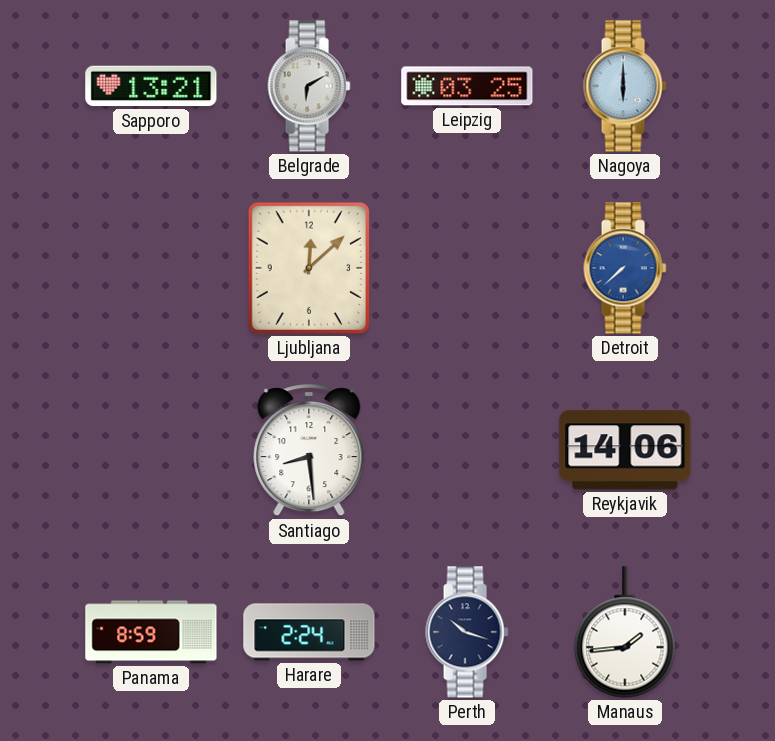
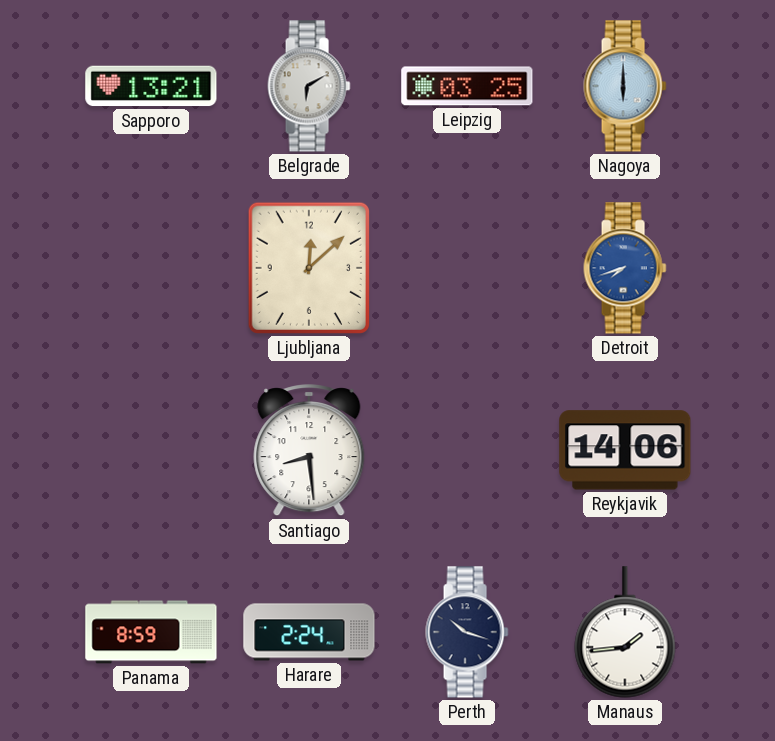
Detroit: 7:38 -> 7:42
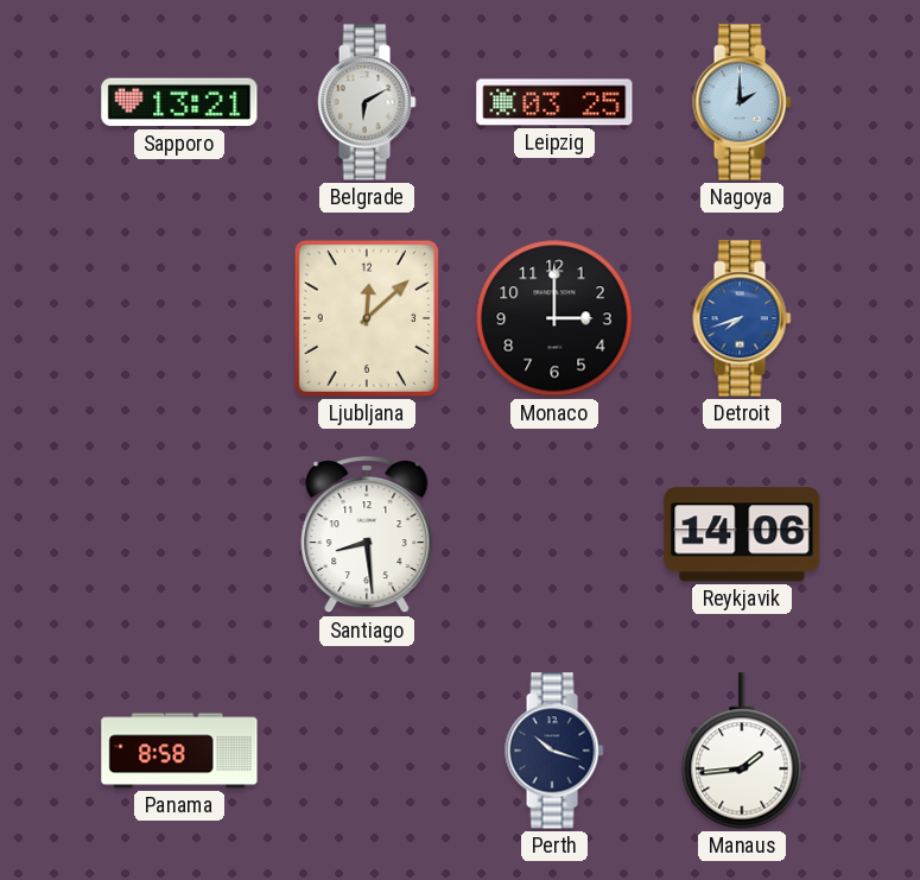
Nagoya: 6:00 -> 2:00
Monaco: none -> 3:00
Panama: 8:59 -> 8:58
Harare: 2:24 -> none
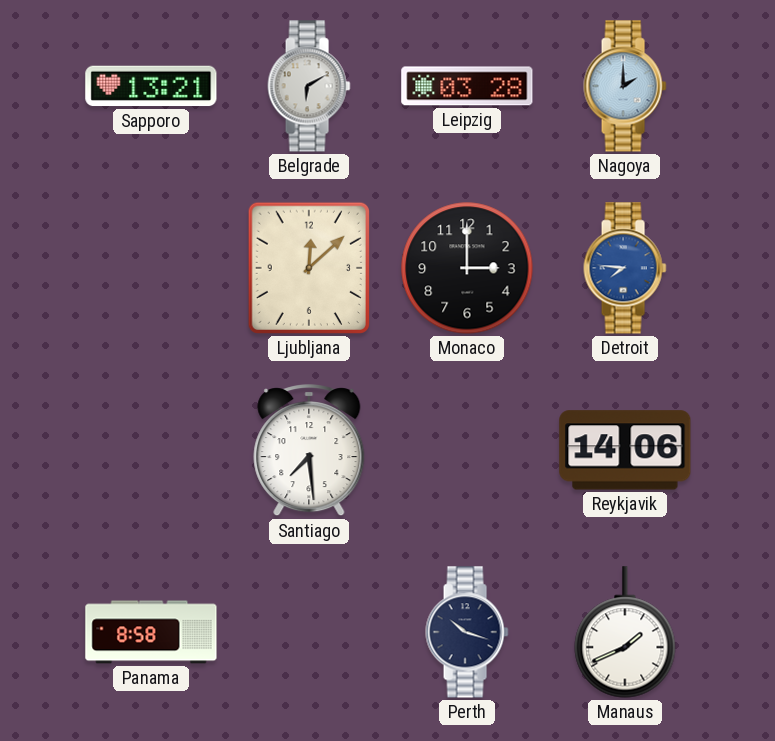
Leipzig: 03:25 -> 03:28
Detroit: 7:42 -> 7:46
Santiago: 8:29 -> 7:29
Manaus: 1:44 -> 1:41
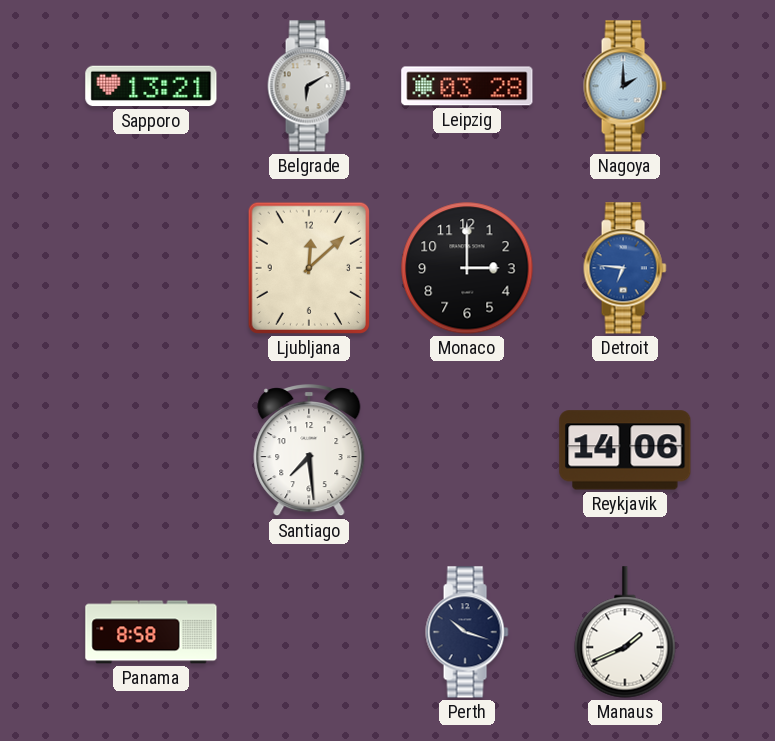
Detroit: 7:46 -> 6:46
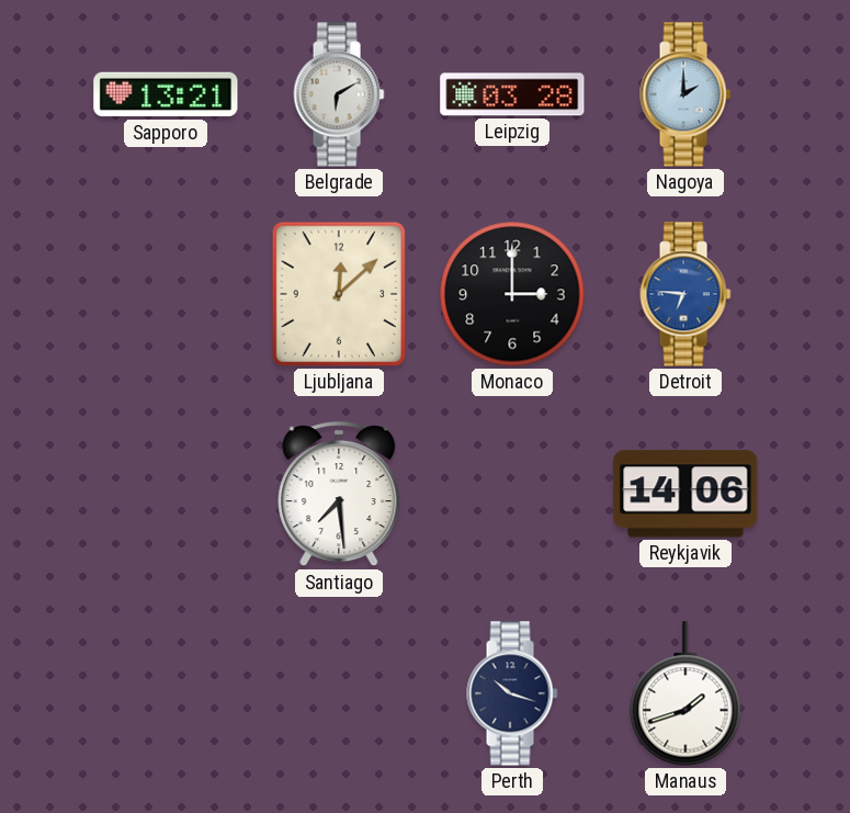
Panama: 8:58 -> none
Manaus: 1:41 -> 1:42
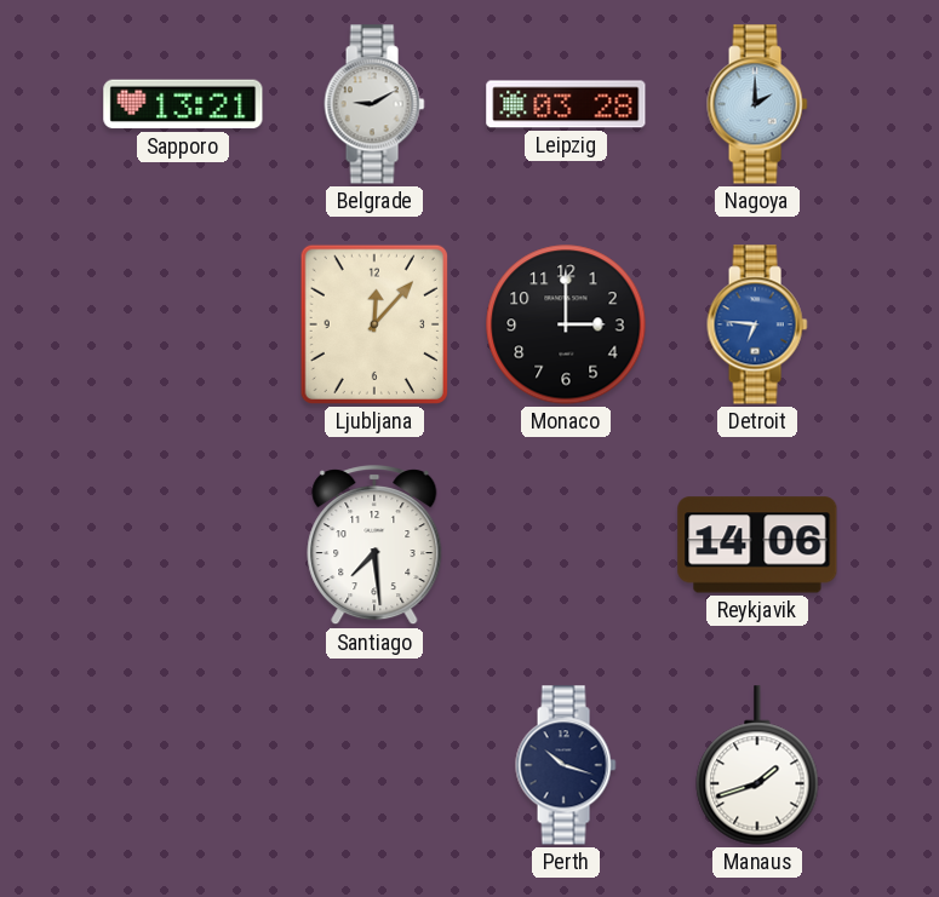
Belgrade: 6:10 -> 9:10
Ljubljana: 12:08 -> 12:07
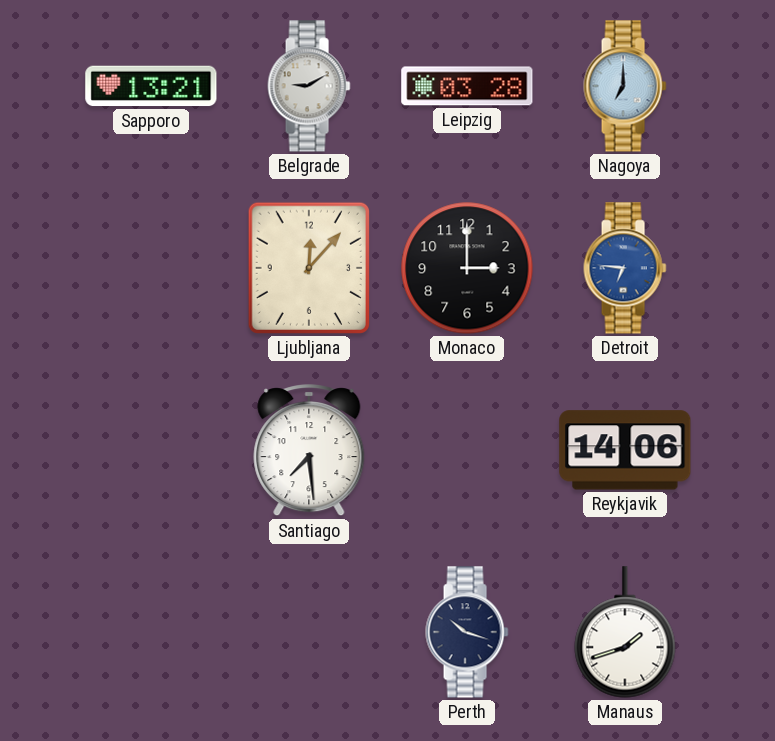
Nagoya: 2:00 -> 7:00
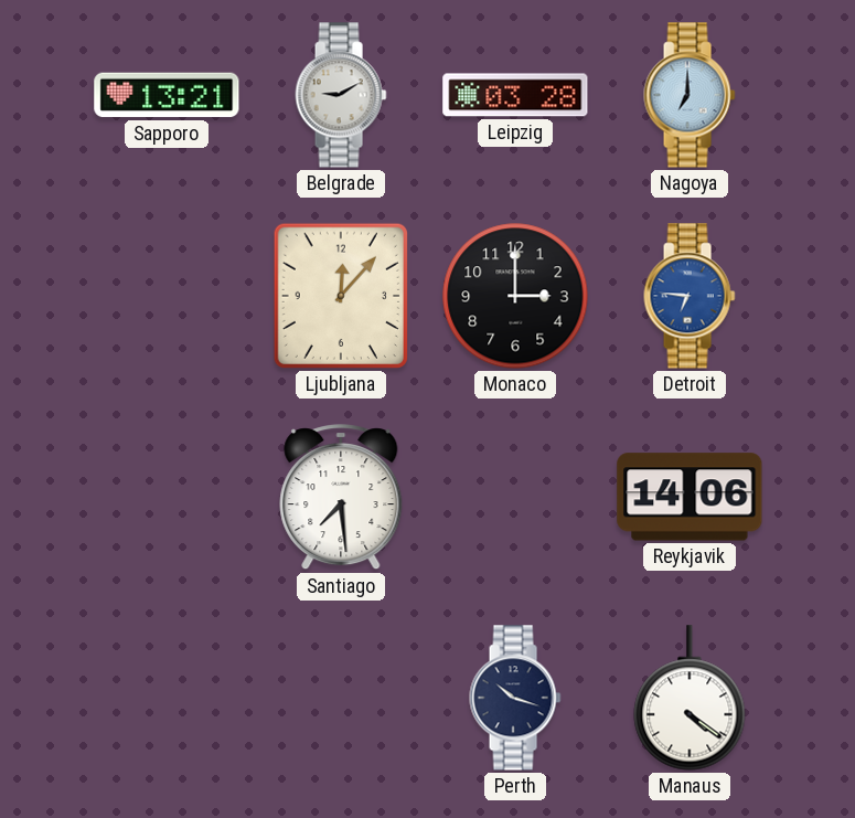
Manaus: 1:42 -> 4:21
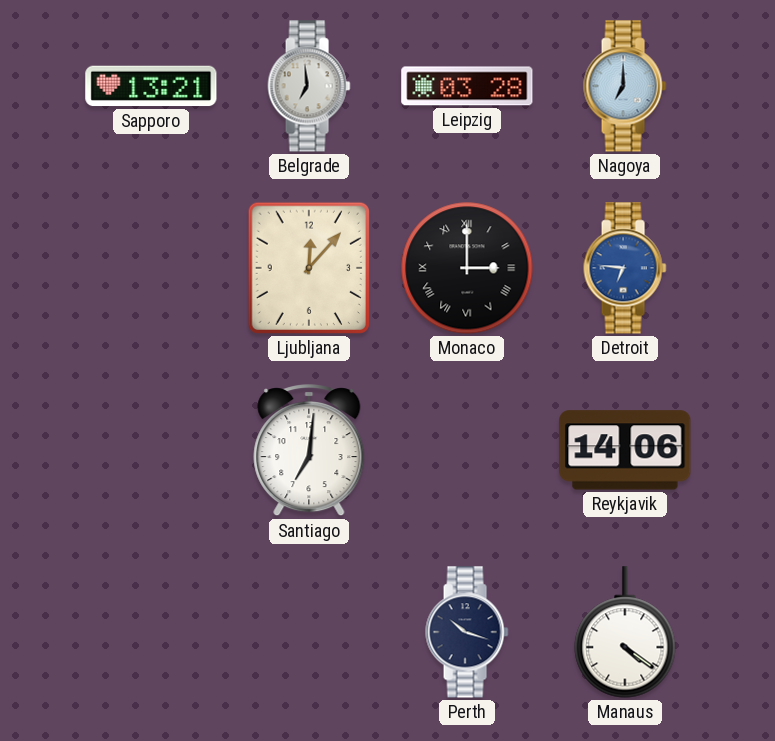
Belgrade: 9:10 -> 6:59
Monaco numerals: Arabic -> Roman
Santiago: 7:29 -> 7:01
